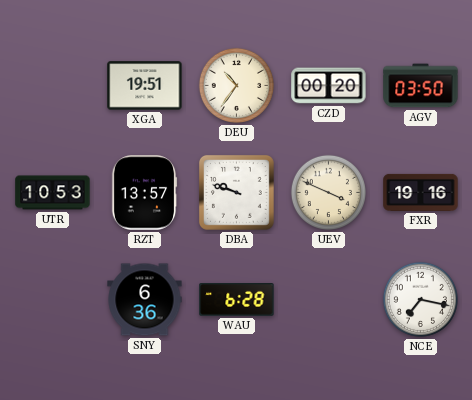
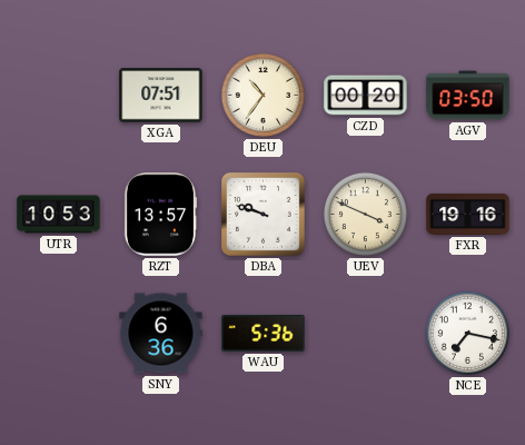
XGA: 19:51 -> 07:51
WAU: 6:28 -> 5:36
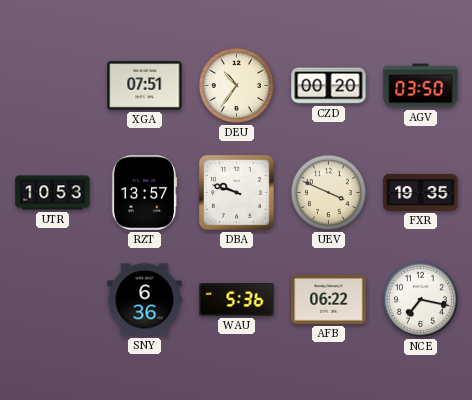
FXR: 19:16 -> 19:35
AFB: none -> 06:22
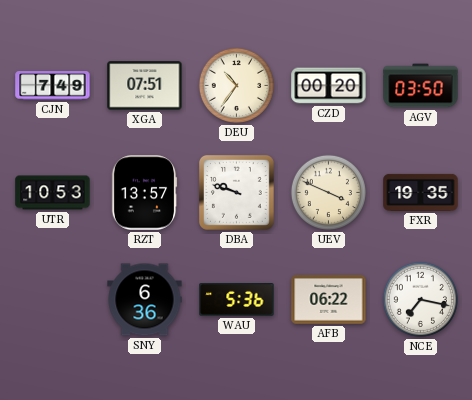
CJN: none -> 7:49
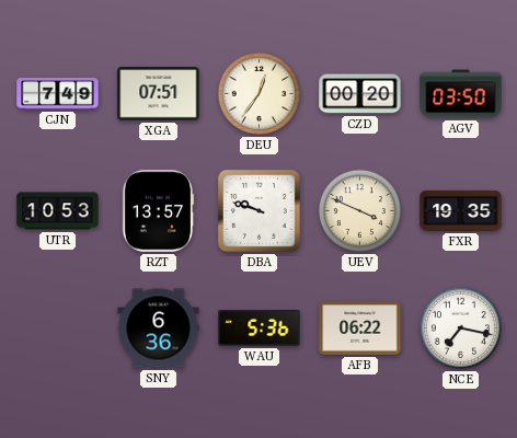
DEU: 10:36 -> 12:36
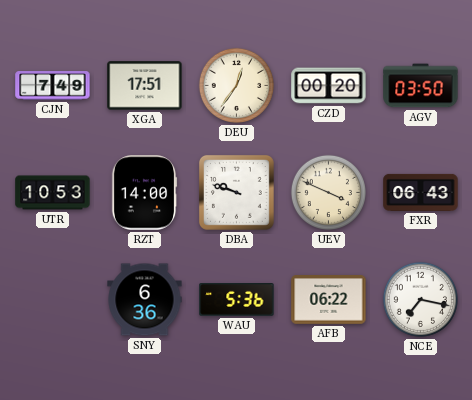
XGA: 07:51 -> 17:51
RZT: 13:57 -> 14:00
FXR: 19:35 -> 06:43
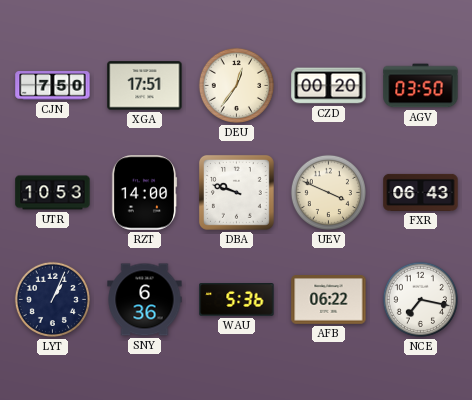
CJN: 7:49 -> 7:50
LYT: none -> 1:04
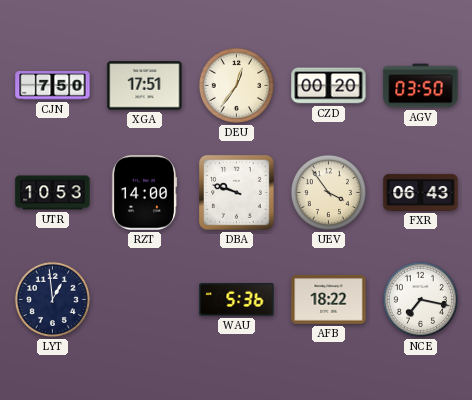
UEV: 3:49 -> 3:54
LYT: 1:04 -> 12:59
SNY: 6:36 -> none
AFB: 06:22 -> 18:22
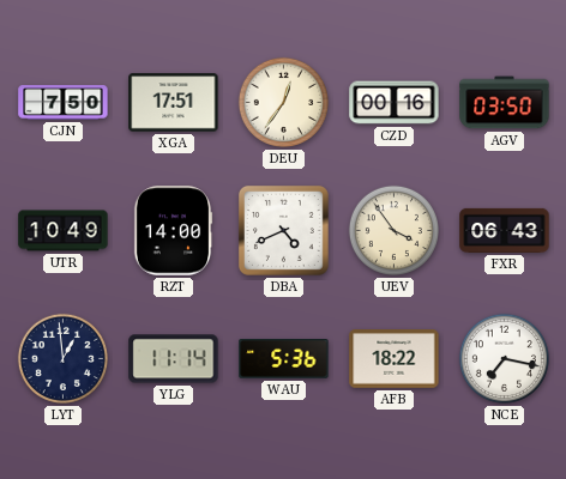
CZD: 00:20 -> 00:16
UTR: 10:53 -> 10:49
DBA: 9:48 -> 4:41
YLG: none -> 11:14
